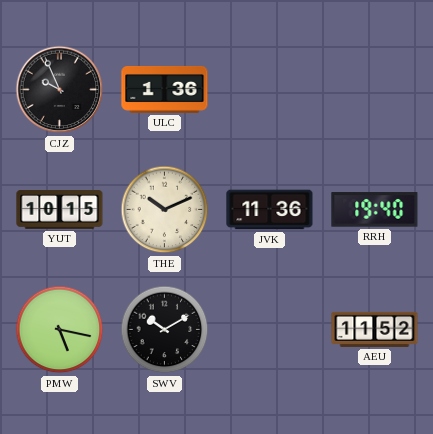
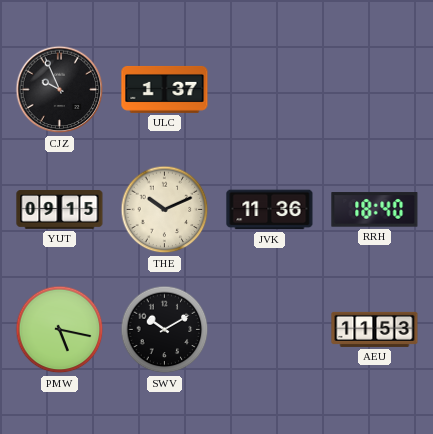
ULC: 1:36 -> 1:37
YUT: 10:15 -> 09:15
RRH: 19:40 -> 18:40
AEU: 11:52 -> 11:53
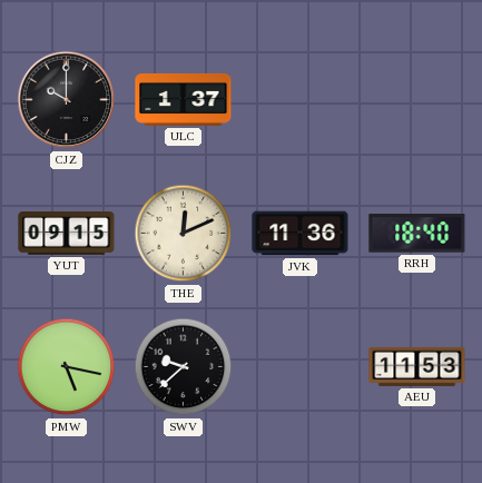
CJZ: 9:56 -> 10:00
THE: 10:11 -> 12:11
SWV: 10:10 -> 9:38
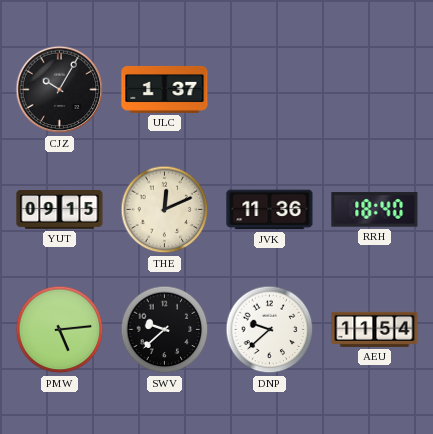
CJZ: 10:00 -> 10:05
PMW: 5:17 -> 5:14
DNP: none -> 9:38
AEU: 11:53 -> 11:54
